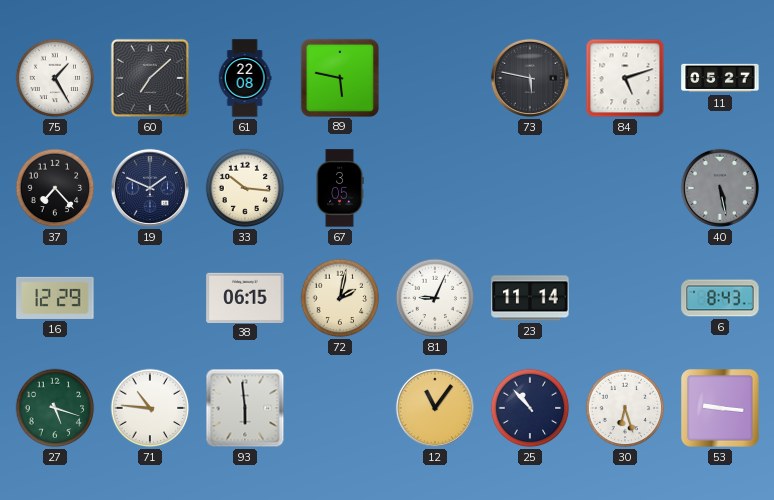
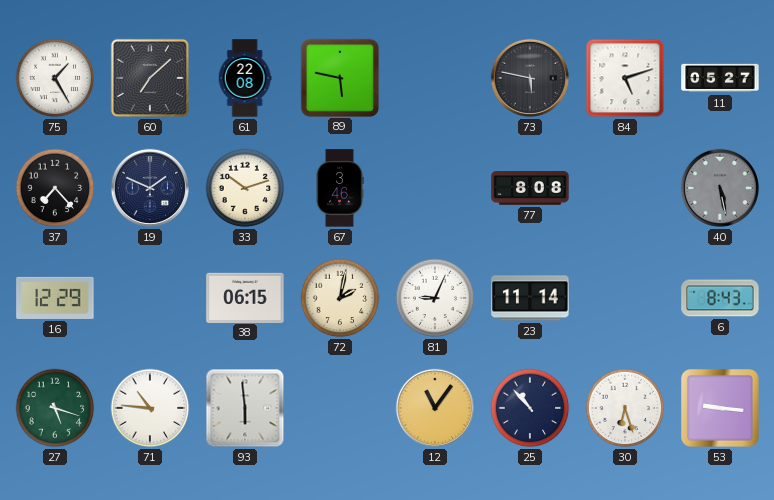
33: 10:16 -> 10:12
67: 3:05 -> 3:46
77: none -> 8:08
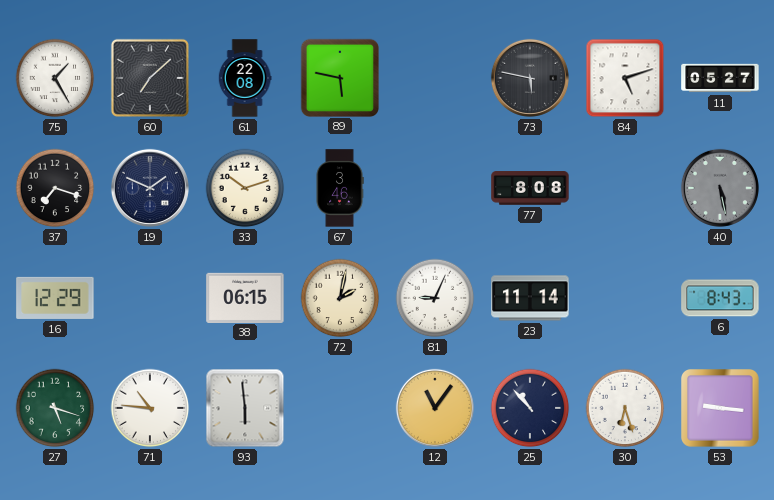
37: 7:23 -> 7:18
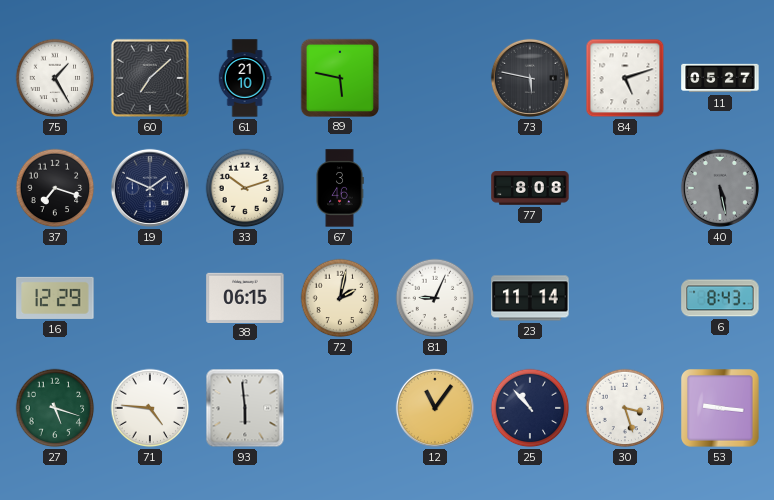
61: 22:08 -> 21:10
71: 10:46 -> 4:46
30: 6:27 -> 3:27
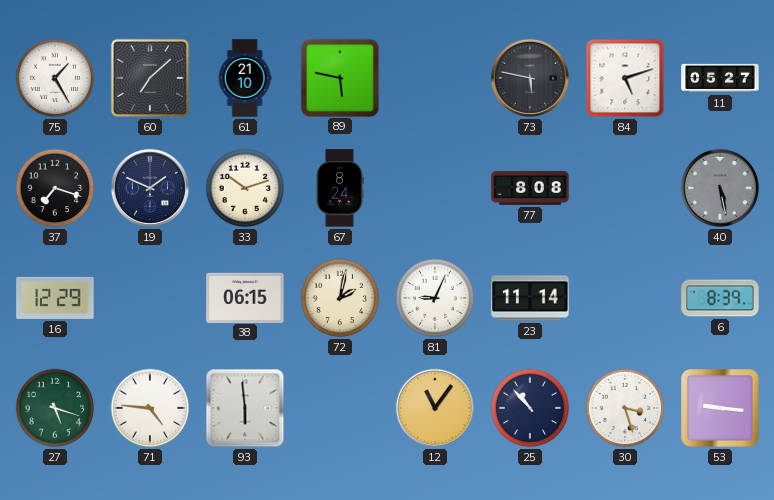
67: 3:46 -> 8:24
6: 8:43 -> 8:39
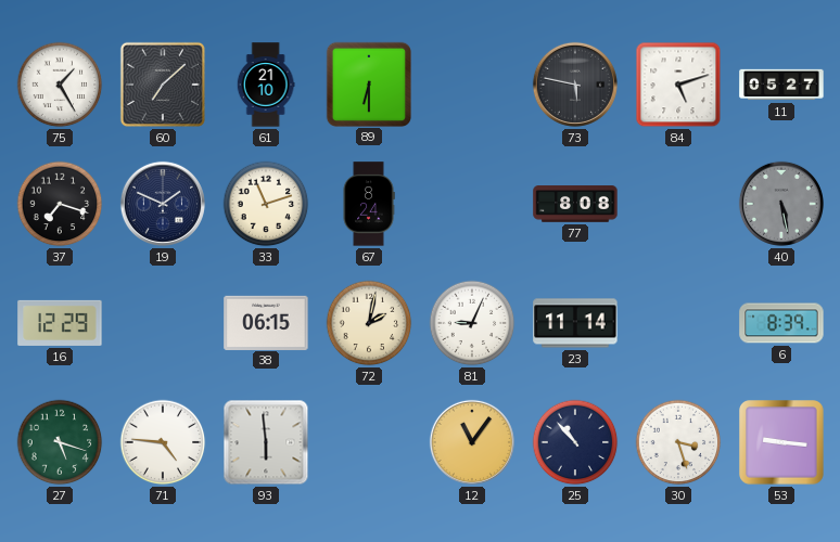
89: 5:47 -> 6:30
33: 10:12 -> 11:12
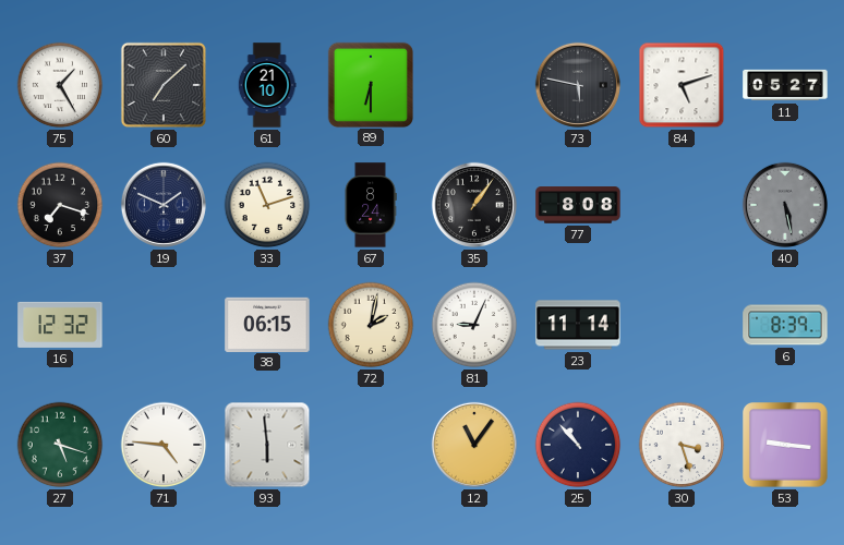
35: none -> 1:06
16: 12:29 -> 12:32
